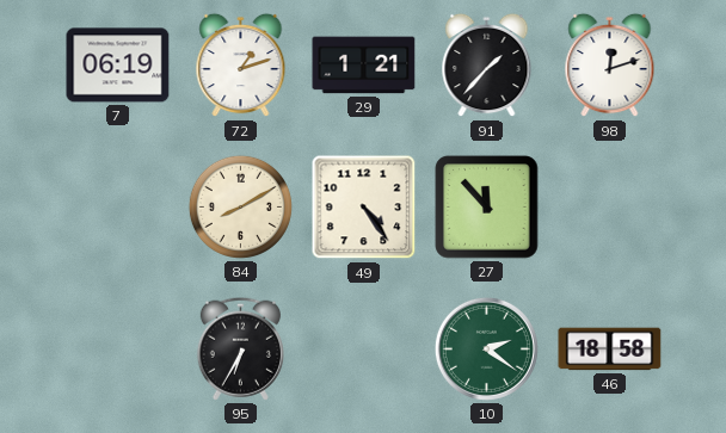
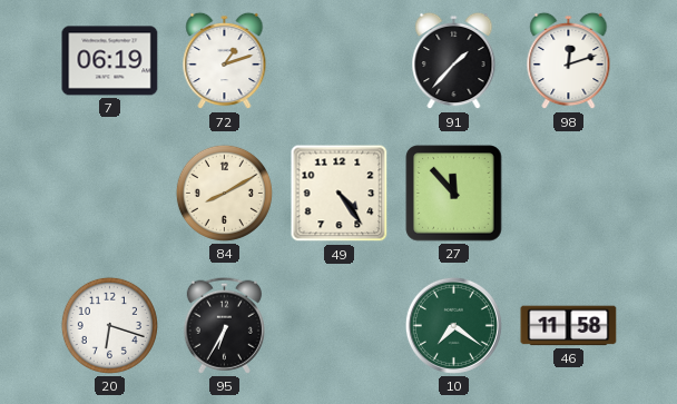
29: 1:21 -> none
20: none -> 6:18
10: 2:21 -> 7:21
46: 18:58 -> 11:58
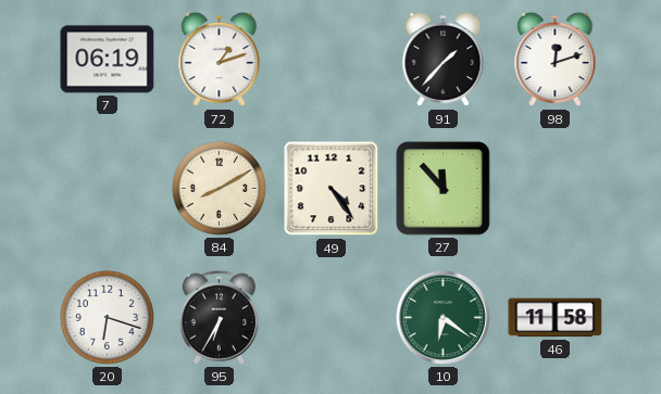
10: 7:21 -> 6:21
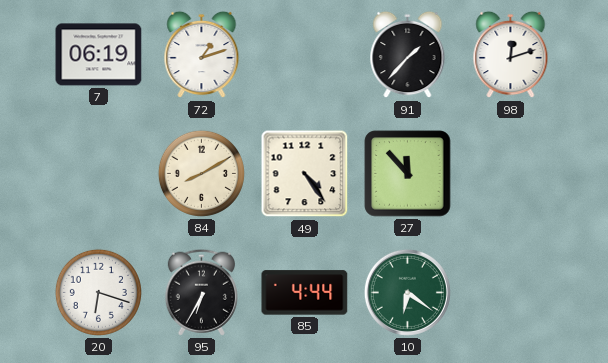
85: none -> 4:44
46: 11:58 -> none
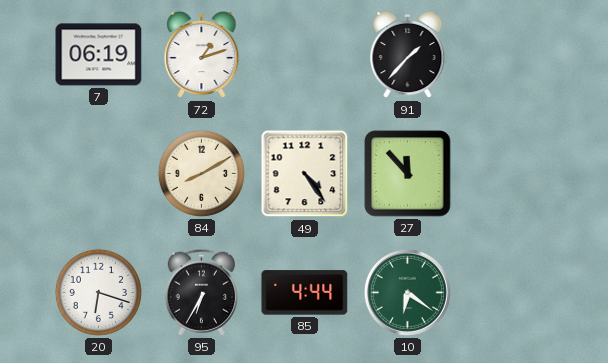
98: 12:12 -> none
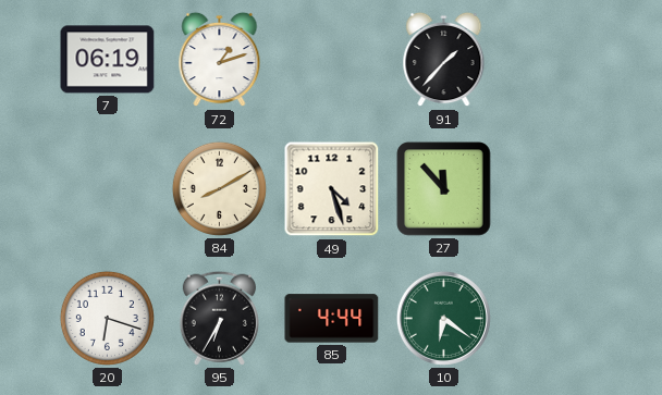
49: 4:24 -> 4:27
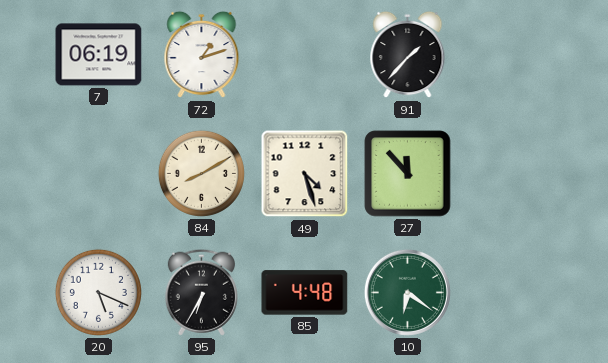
20: 6:18 -> 5:19
85: 4:44 -> 4:48
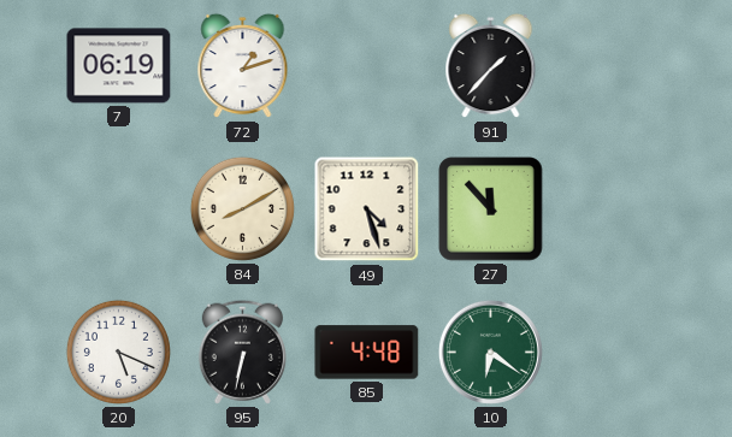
95: 6:35 -> 6:32
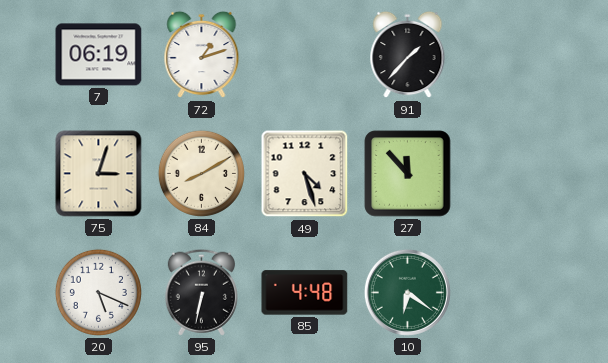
75: none -> 3:03
